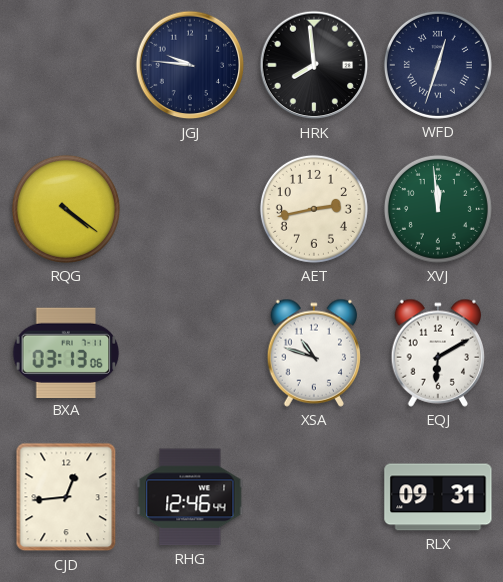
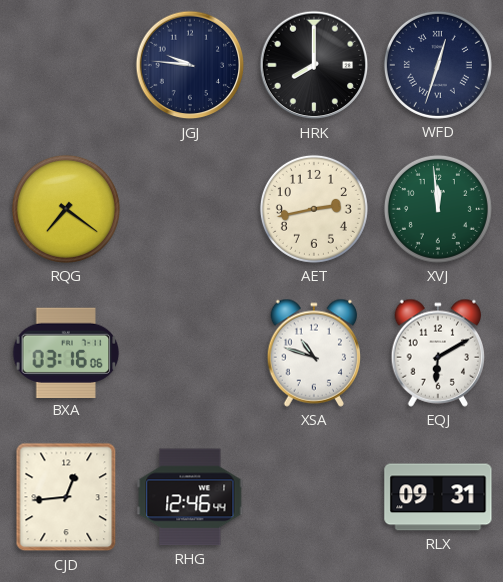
HRK: 7:59 -> 8:00
RQG: 4:21 -> 7:21
BXA: 03:13 -> 03:16
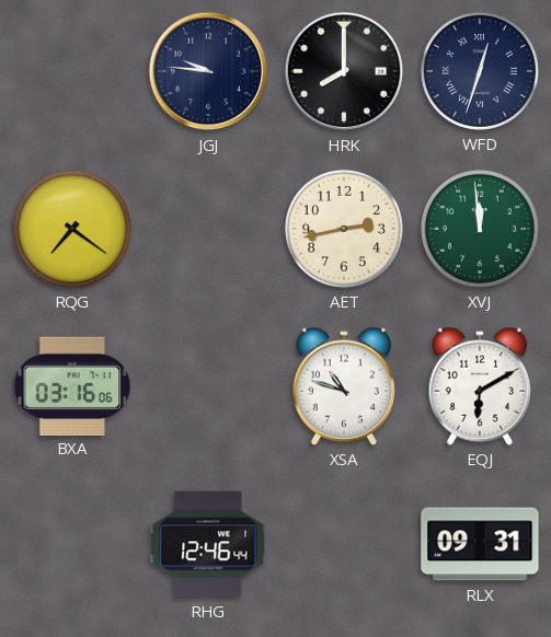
CJD: 12:44 -> none
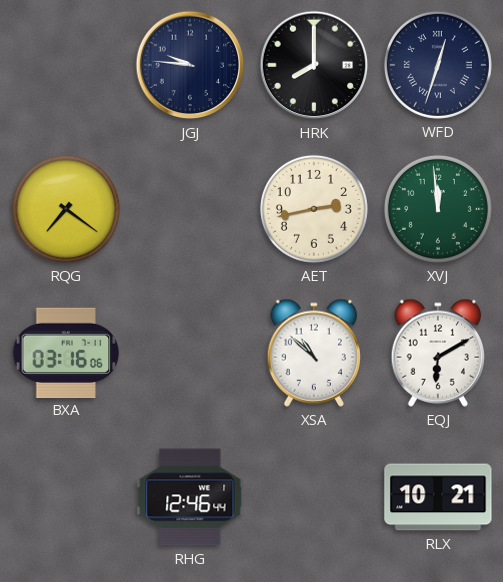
XSA: 10:48 -> 10:52
RLX: 09:31 -> 10:21
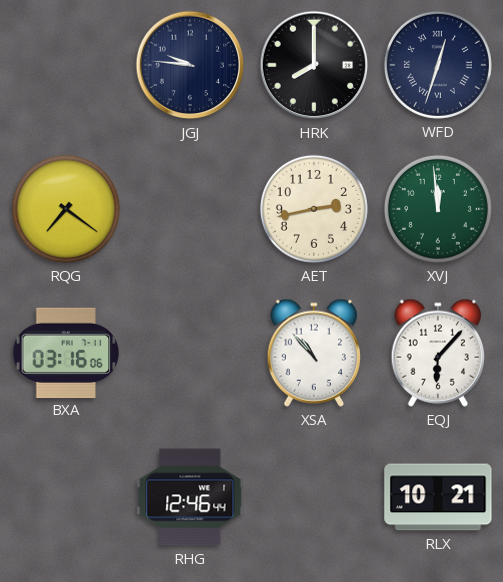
XSA: 10:52 -> 10:53
EQJ: 6:10 -> 6:07
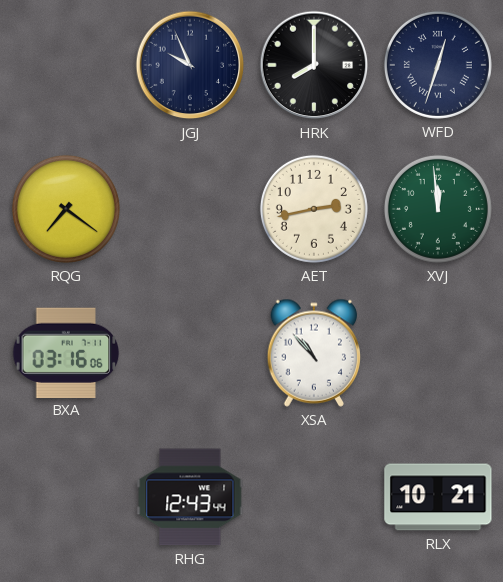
JGJ: 9:46 -> 9:56
EQJ: 6:07 -> none
RHG: 12:46 -> 12:43
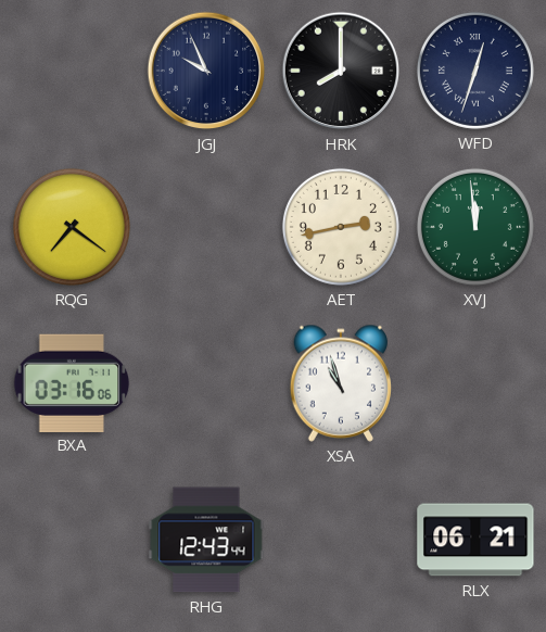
XSA: 10:53 -> 10:57
RLX: 10:21 -> 06:21
